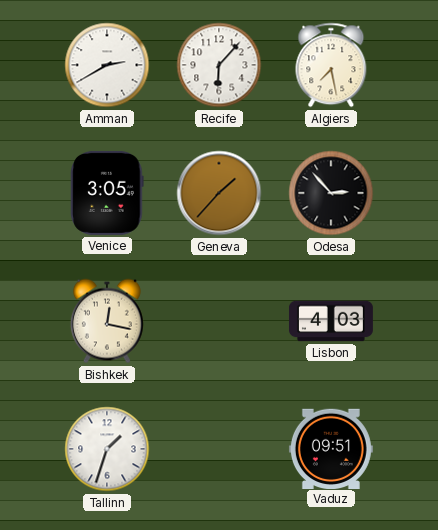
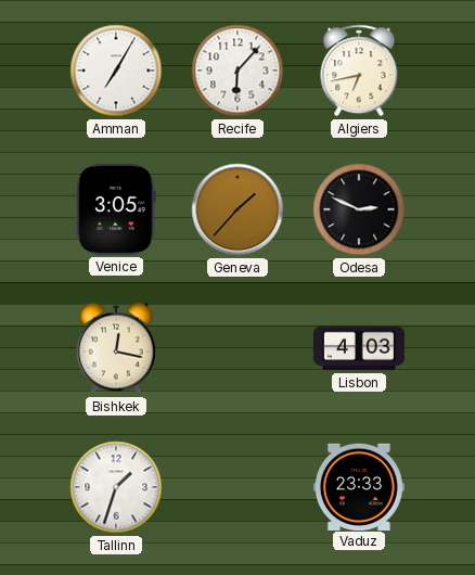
Amman: 2:40 -> 7:05
Algiers: 7:28 -> 6:43
Odesa: 2:53 -> 2:49
Vaduz: 09:51 -> 23:33
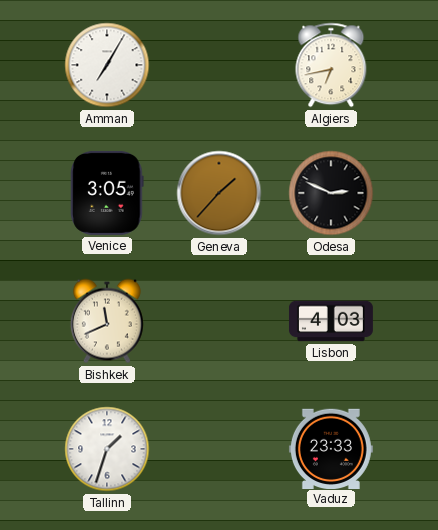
Recife: 6:07 -> none
Bishkek: 12:17 -> 11:41
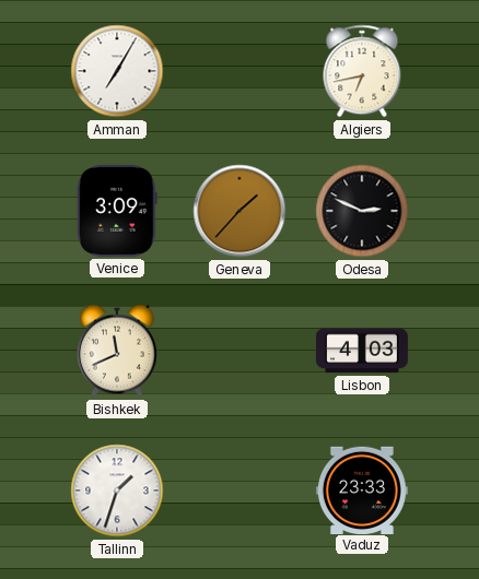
Venice: 3:05 -> 3:09
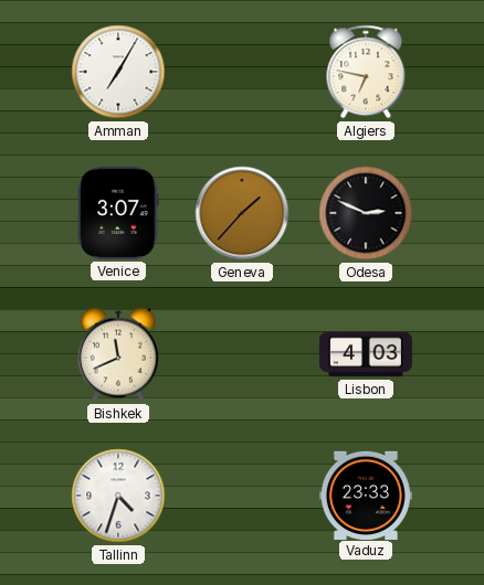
Algiers: 6:43 -> 6:47
Venice: 3:09 -> 3:07
Tallinn: 1:33 -> 4:33
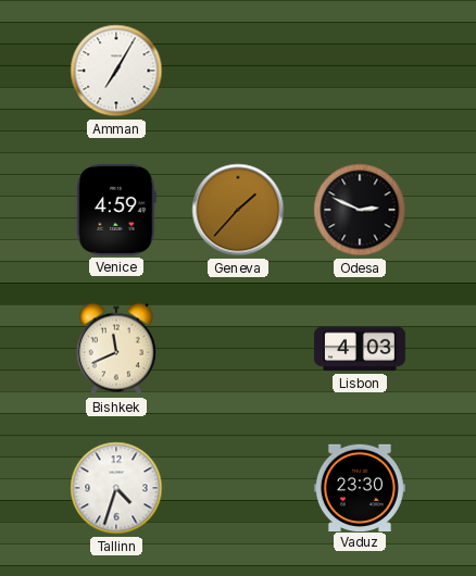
Algiers: 6:47 -> none
Venice: 3:07 -> 4:59
Vaduz: 23:33 -> 23:30
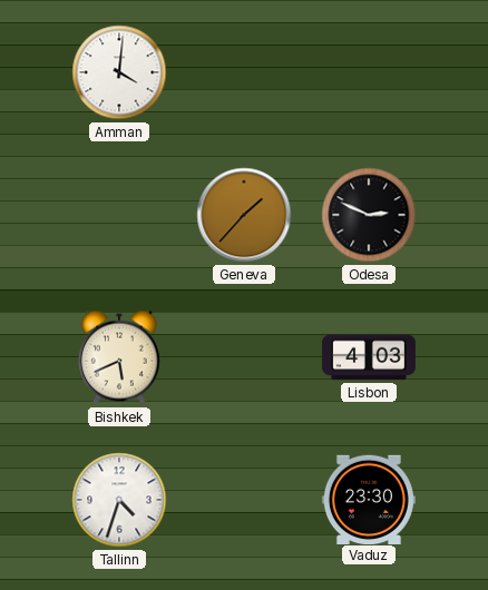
Amman: 7:05 -> 4:01
Venice: 4:59 -> none
Bishkek: 11:41 -> 5:41
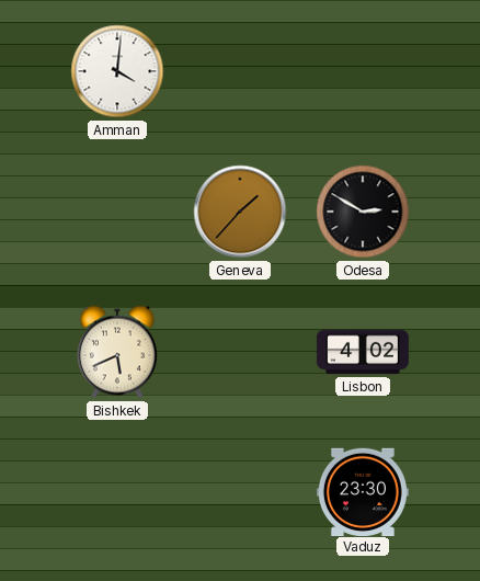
Odesa: 2:49 -> 2:50
Lisbon: 4:03 -> 4:02
Tallinn: 4:33 -> none
